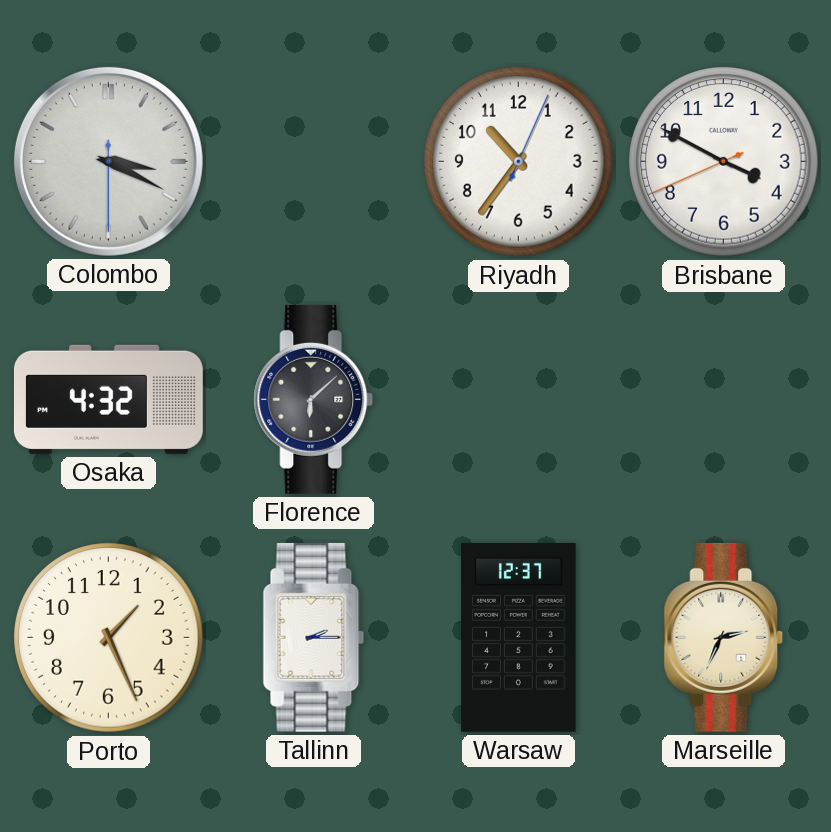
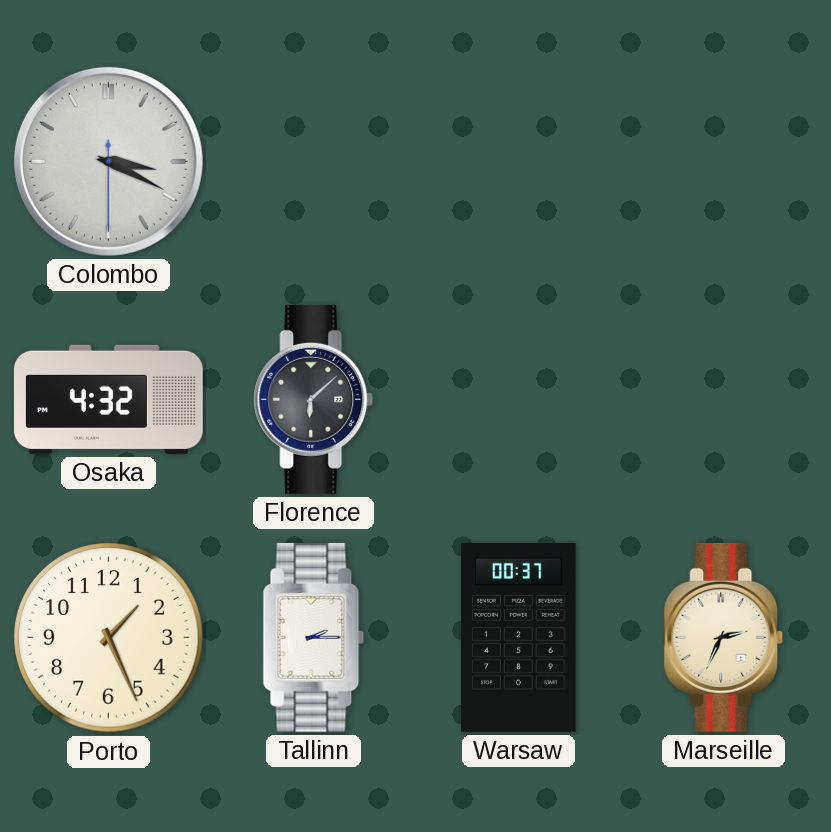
Riyadh: 10:36 -> none
Brisbane: 3:49 -> none
Warsaw: 12:37 -> 00:37
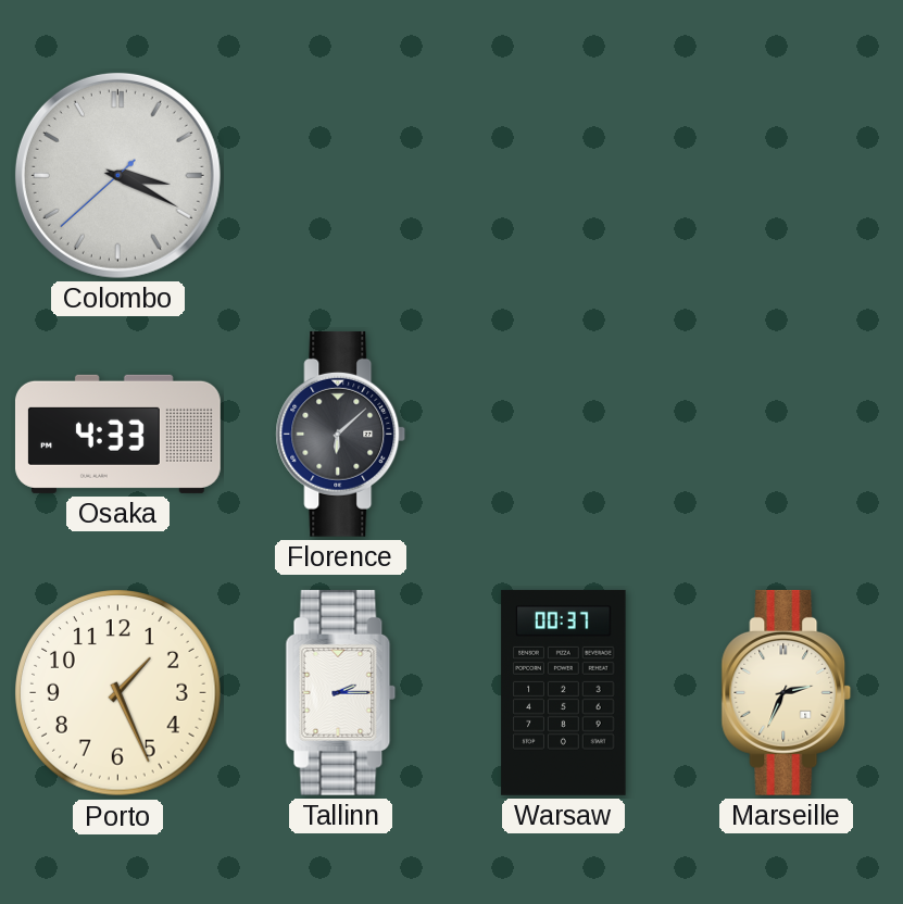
Colombo: 3:19:30 -> 3:19:38
Osaka: 4:32 -> 4:33
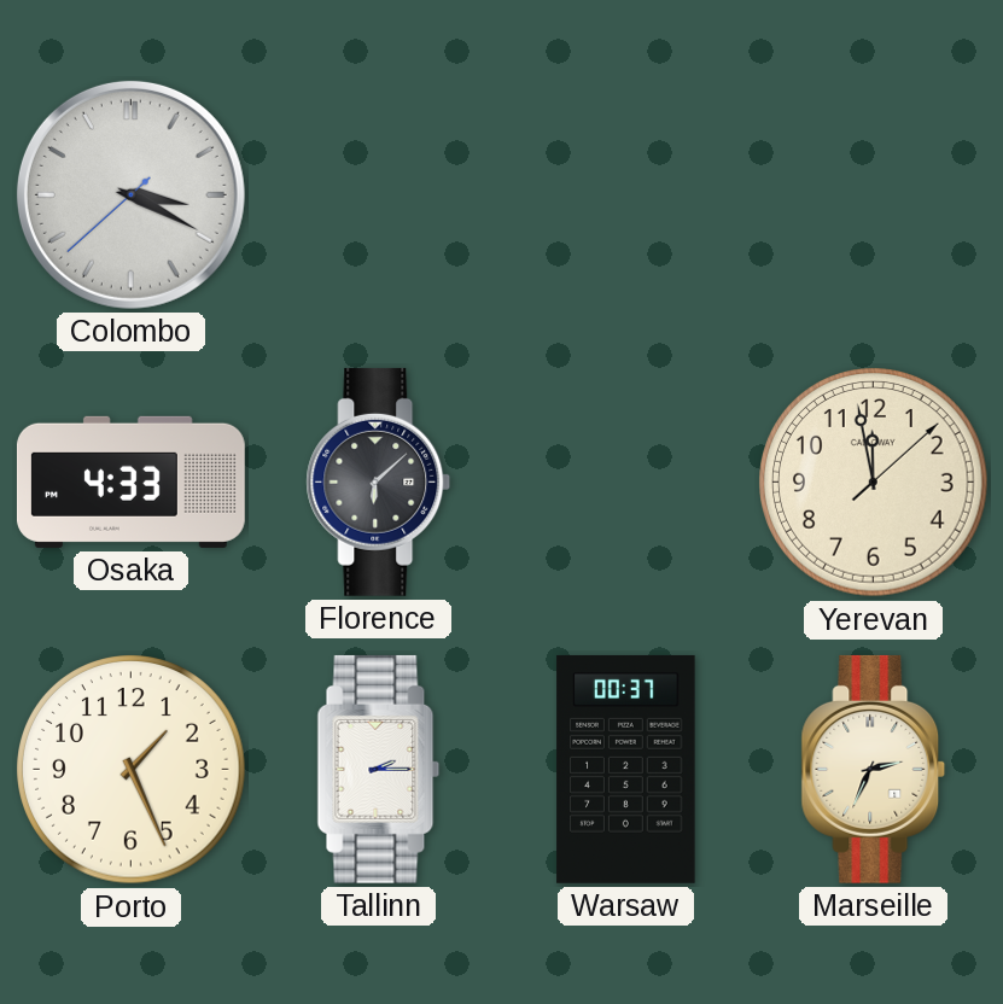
Yerevan: none -> 11:58
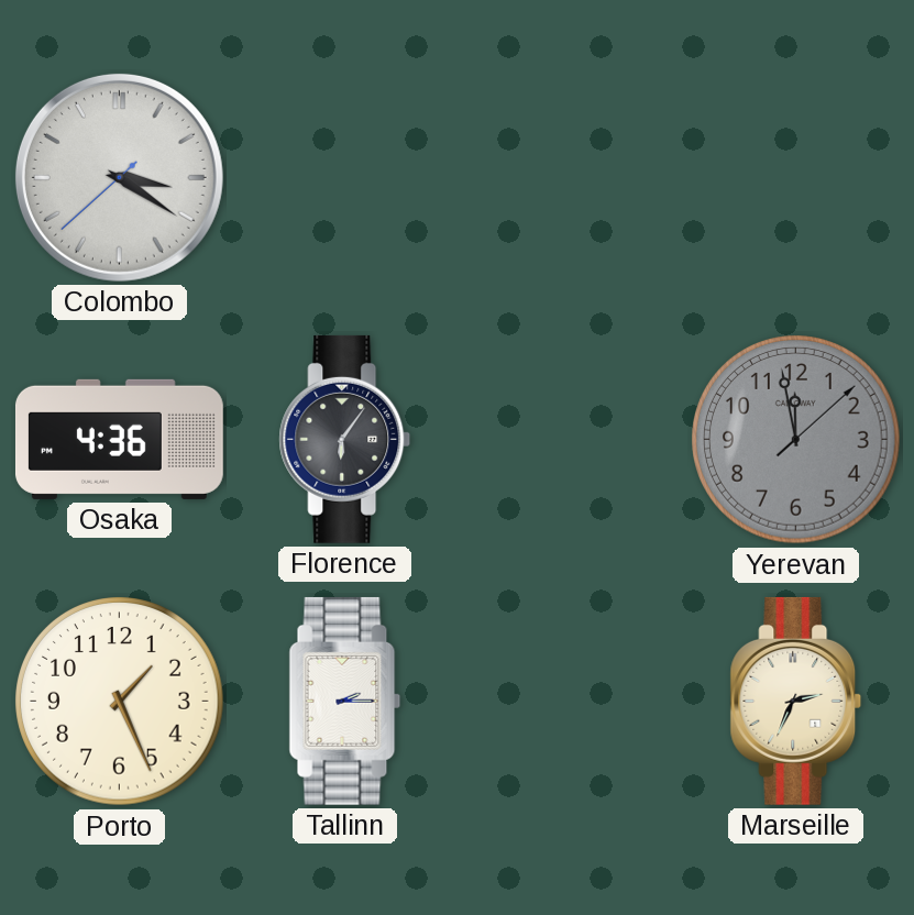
Colombo: 3:19 -> 3:20
Osaka: 4:33 -> 4:36
Florence: 6:08 -> 6:06
Yerevan dial: cream -> grey
Warsaw: 00:37 -> none
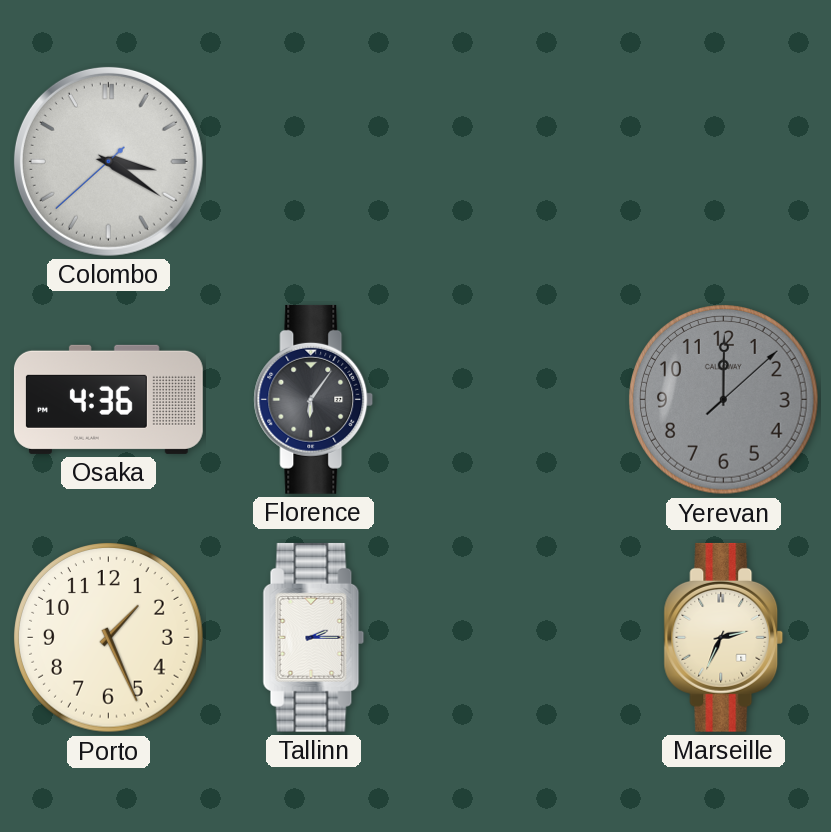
Yerevan: 11:58 -> 12:00
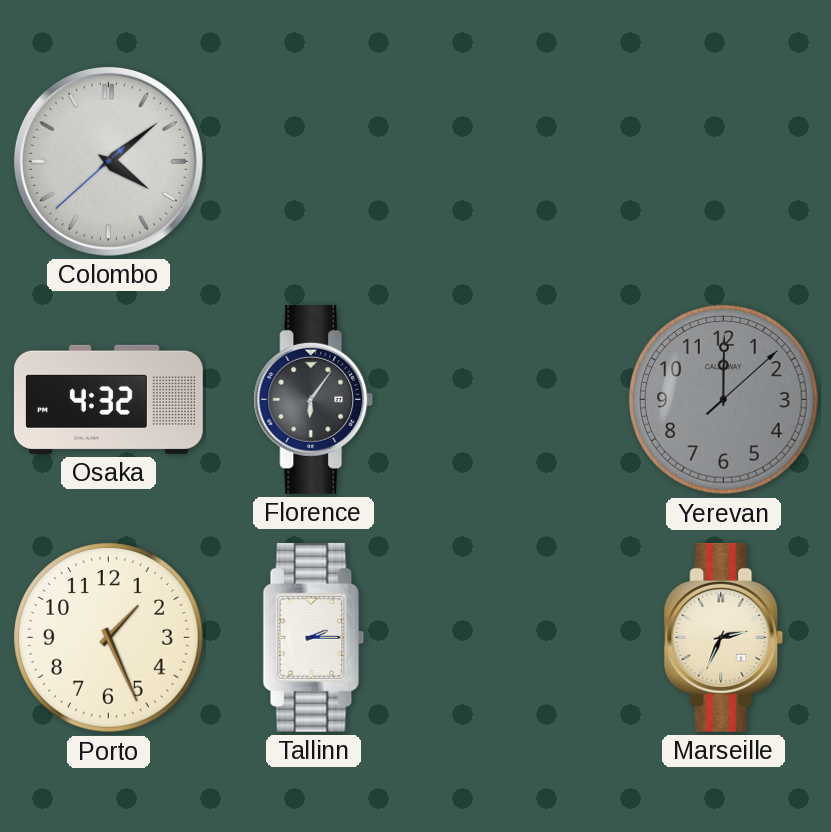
Colombo: 3:20 -> 4:08
Osaka: 4:36 -> 4:32
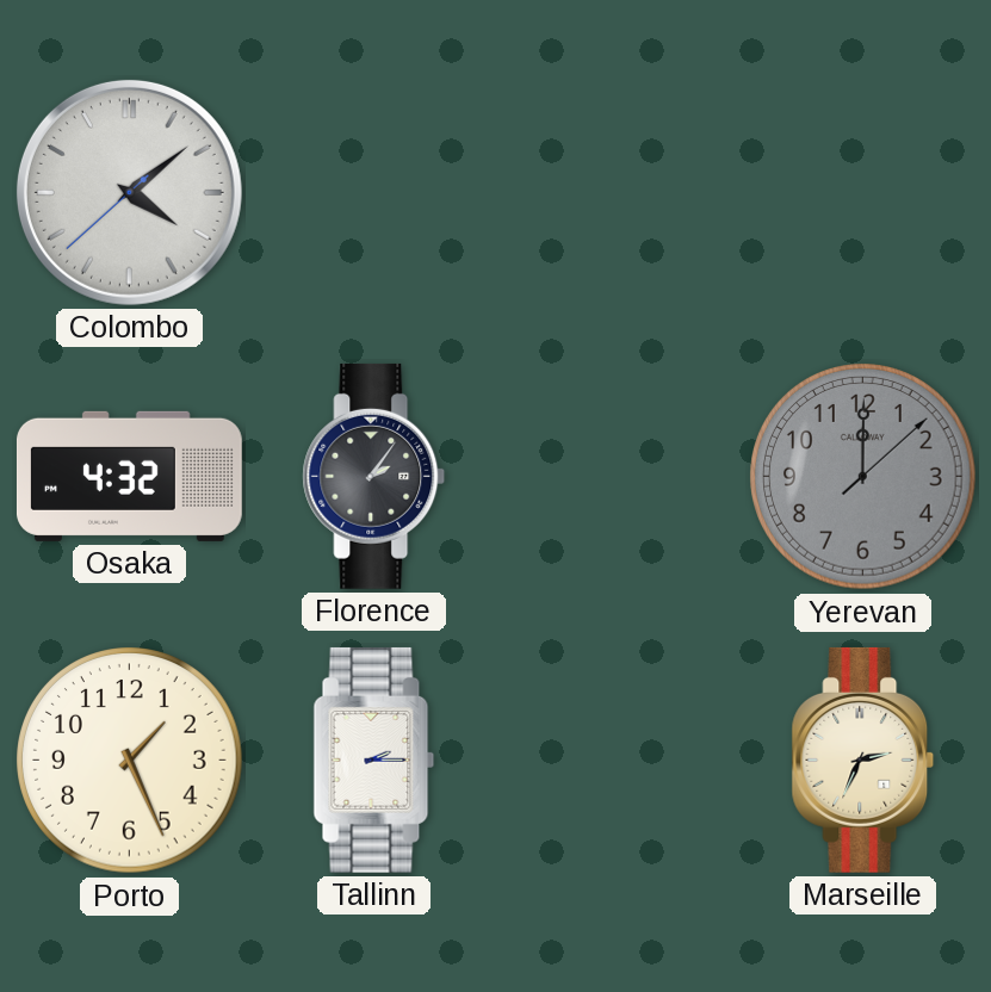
Florence: 6:06 -> 2:06
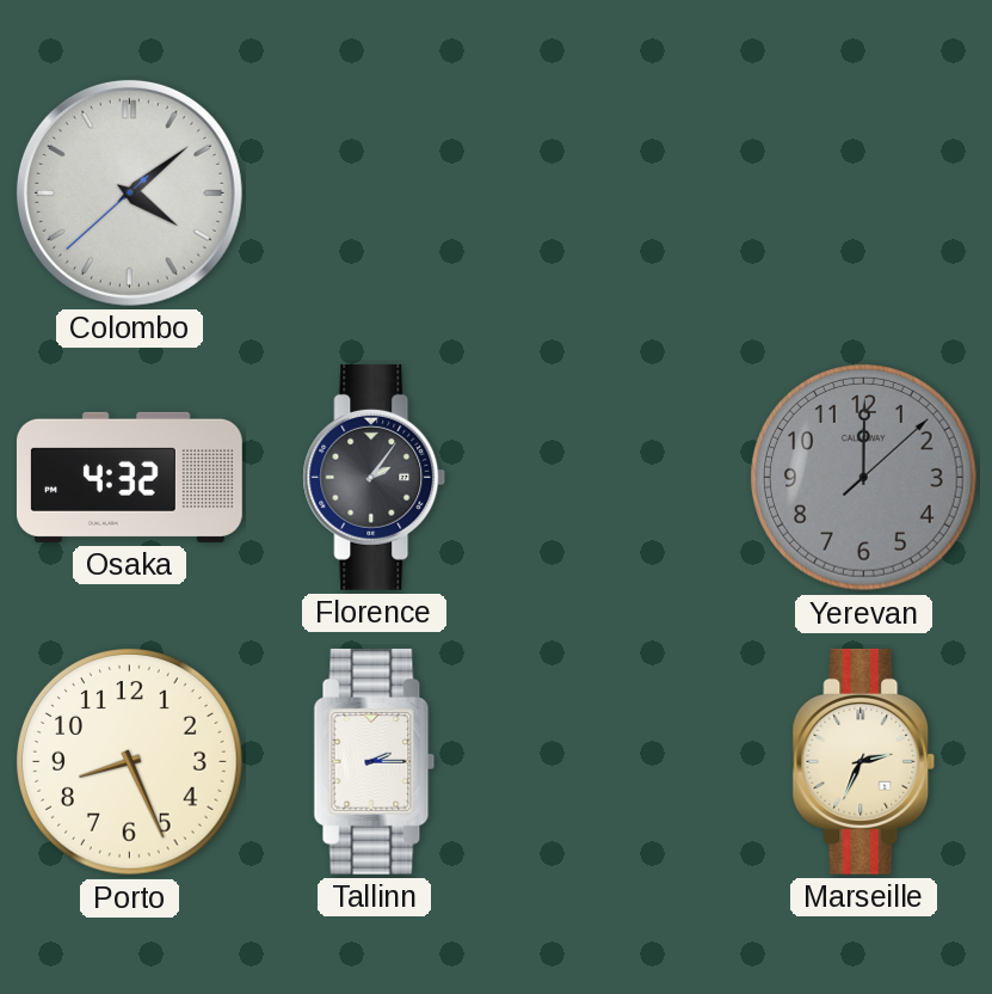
Porto: 1:26 -> 8:26
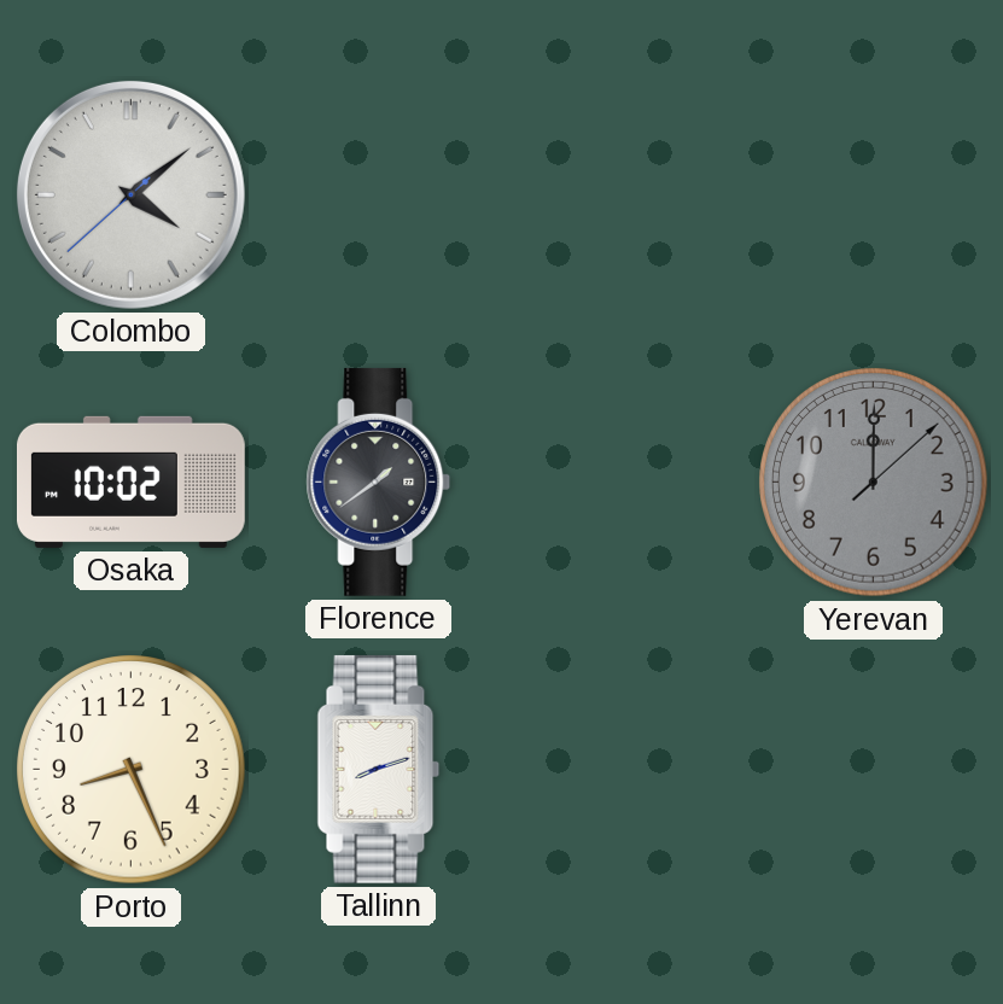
Osaka: 4:32 -> 10:02
Florence: 2:06 -> 1:39
Tallinn: 2:15 -> 8:12
Marseille: 2:34 -> none
